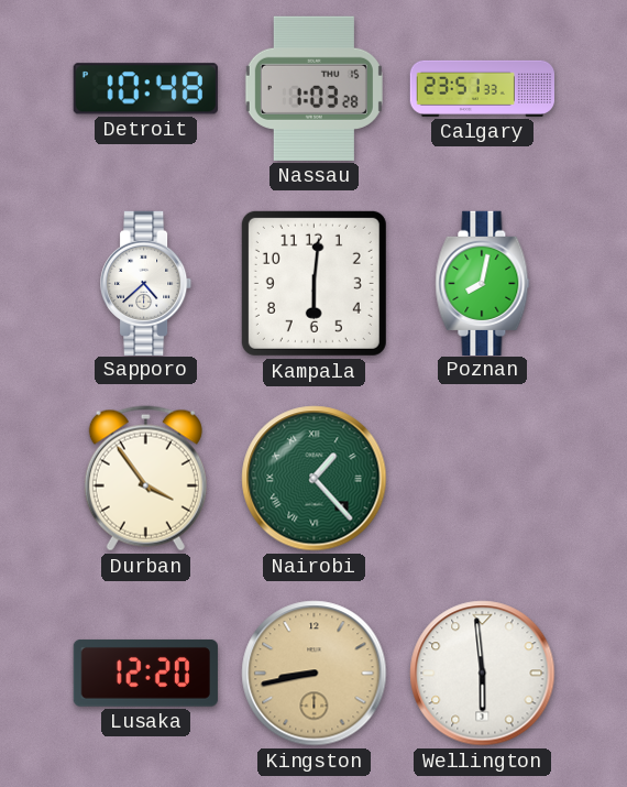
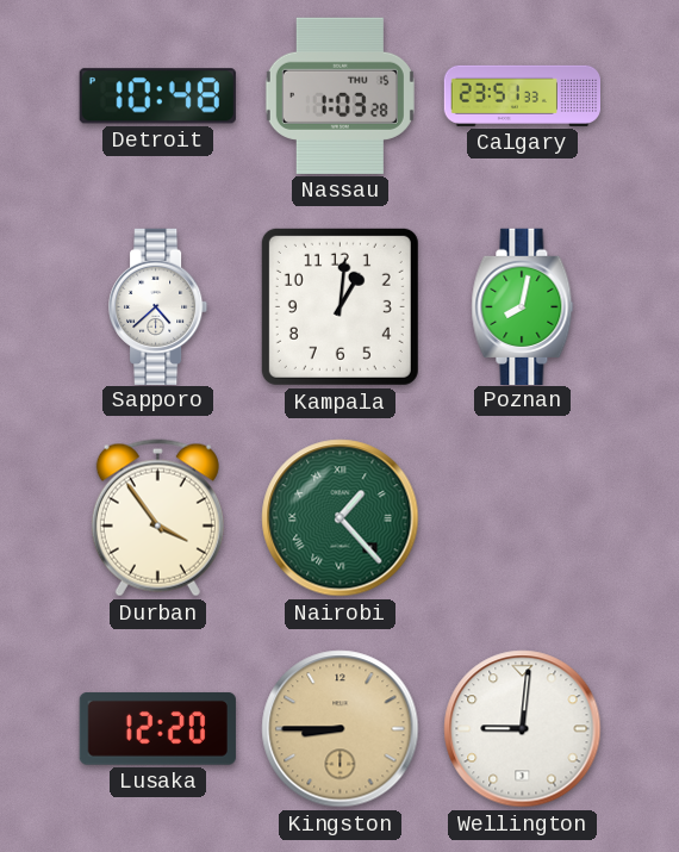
Kampala: 6:01 -> 1:01
Kingston: 8:43 -> 8:45
Wellington: 5:59 -> 9:01
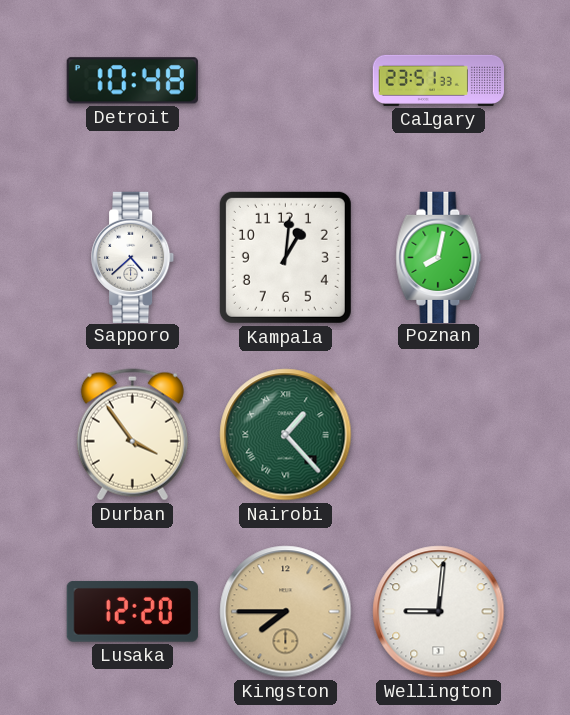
Nassau: 1:03 -> none
Kingston: 8:45 -> 7:45
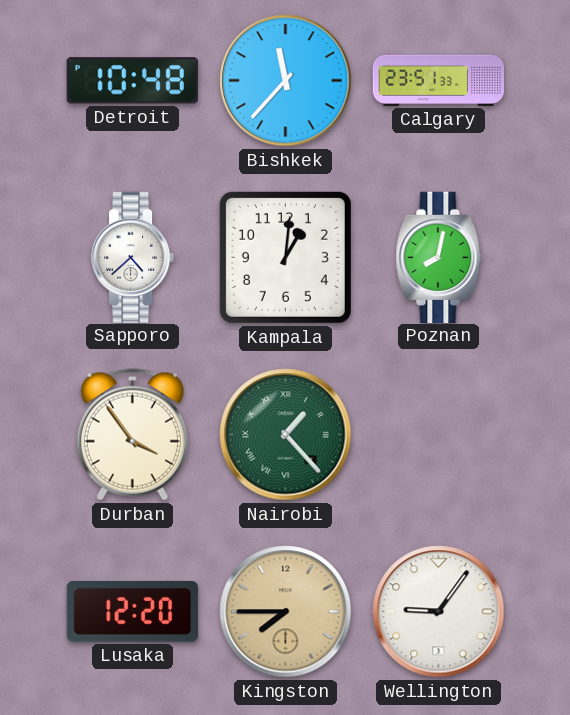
Bishkek: none -> 11:37
Wellington: 9:01 -> 9:06
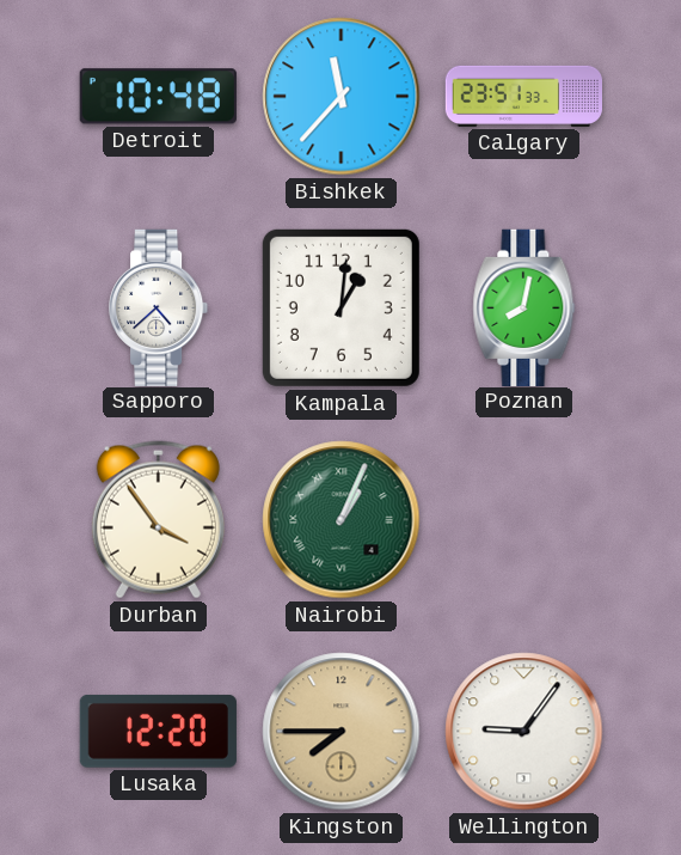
Nairobi: 1:23 -> 1:04
